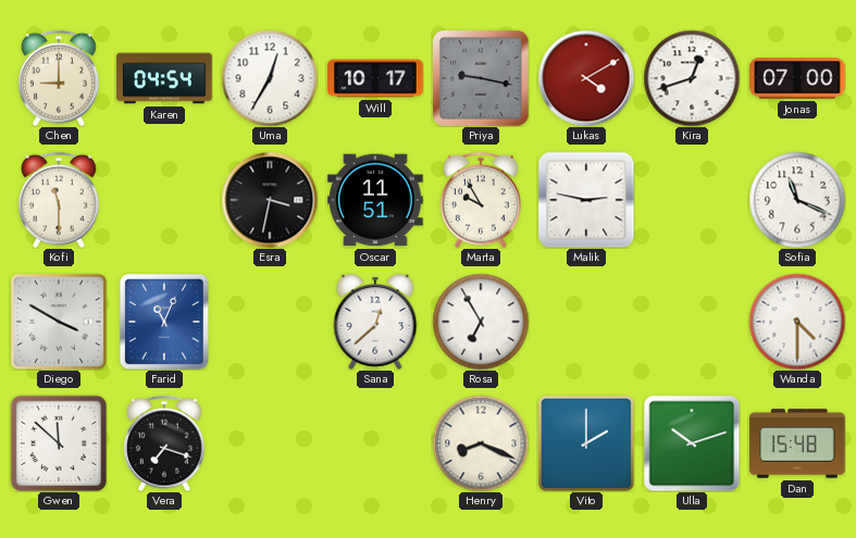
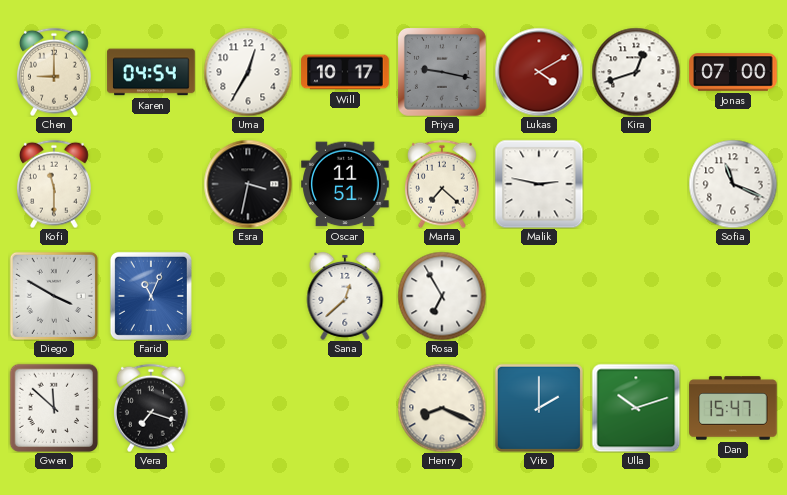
Marta: 9:55 -> 7:22
Wanda: 4:30 -> none
Dan: 15:48 -> 15:47
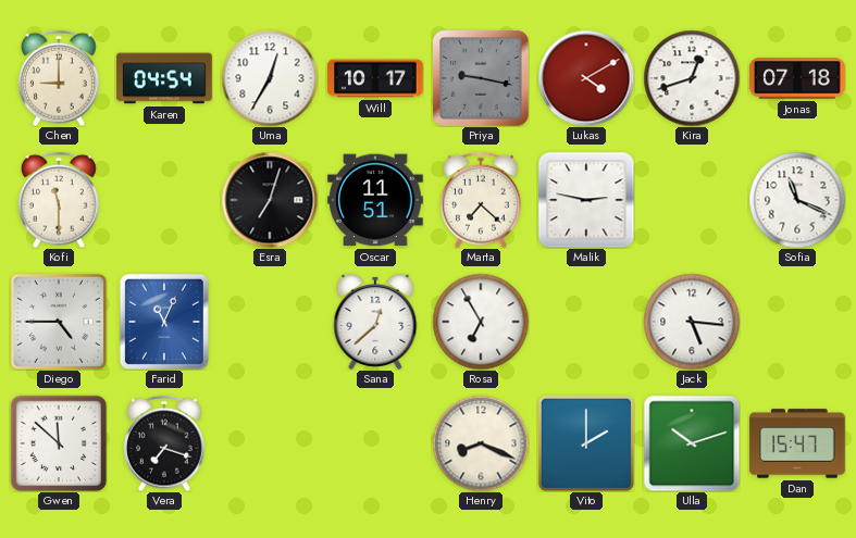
Jonas: 07:00 -> 07:18
Esra: 3:32 -> 7:03
Diego: 3:50 -> 4:45
Jack: none -> 5:16
